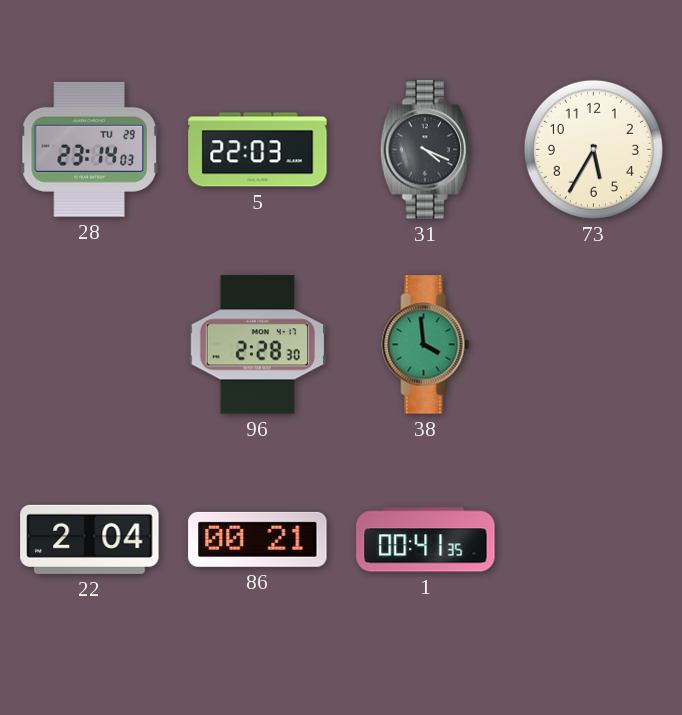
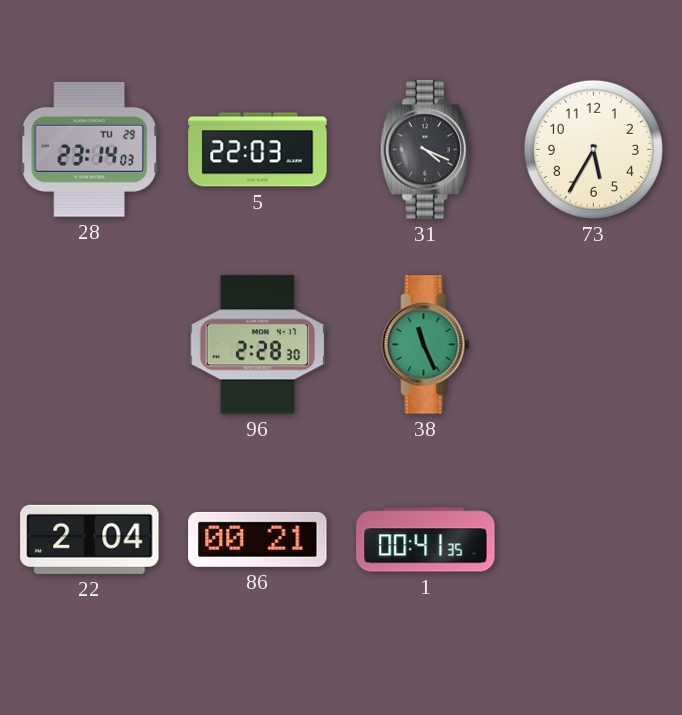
38: 3:59 -> 11:26
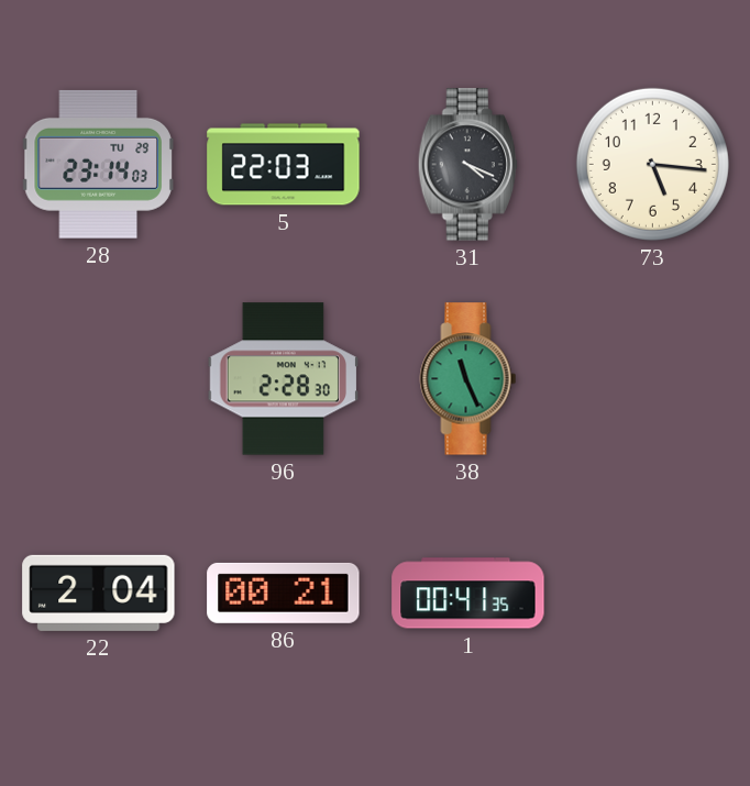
73: 5:35 -> 5:16
